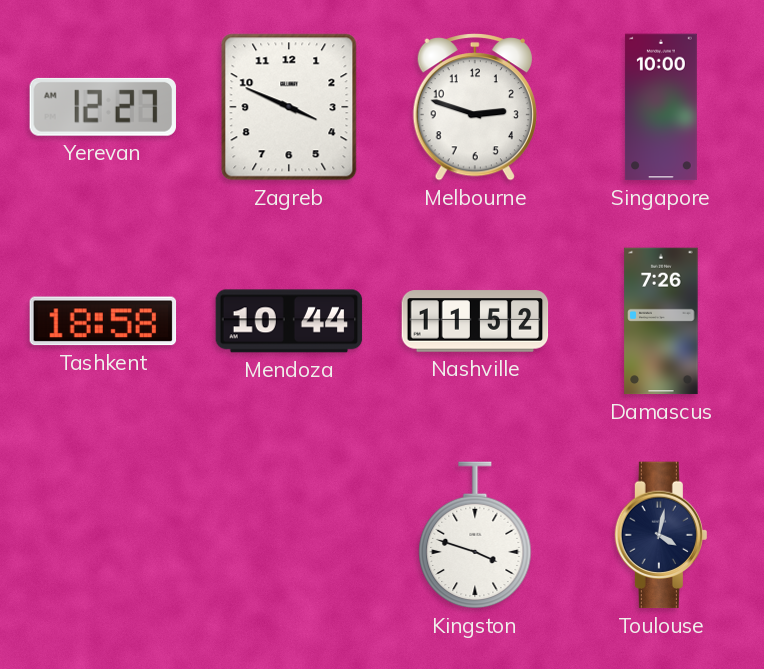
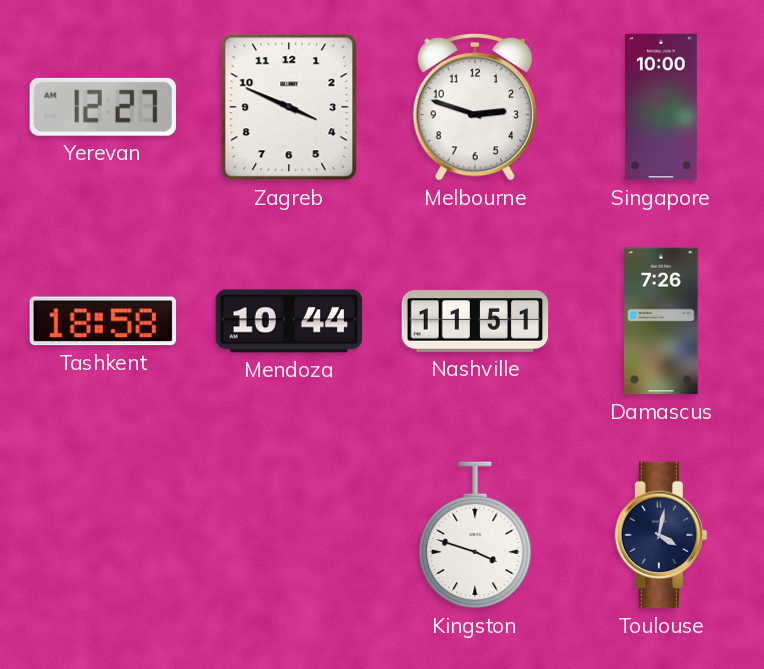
Nashville: 11:52 -> 11:51
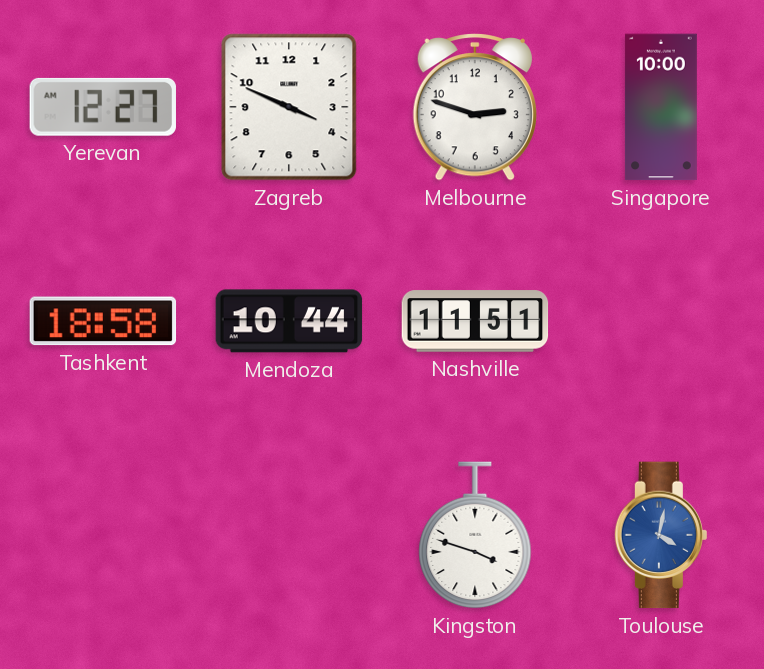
Damascus: 7:26 -> none
Toulouse dial: navy -> blue
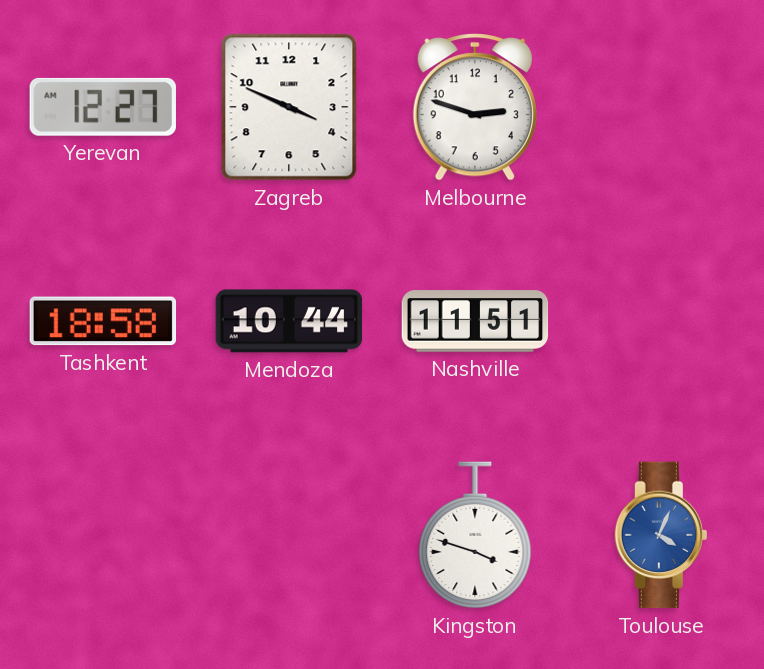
Singapore: 10:00 -> none
Toulouse: 4:02 -> 4:04
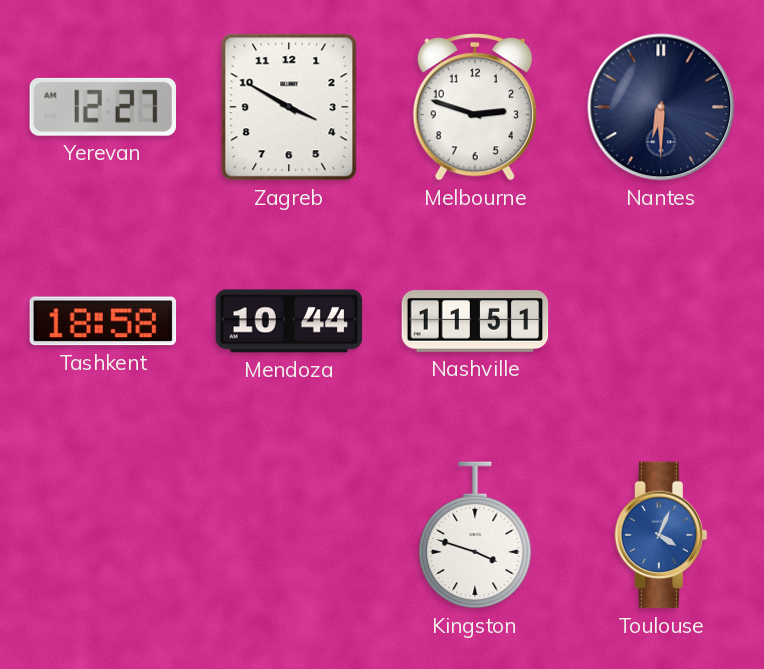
Zagreb: 3:49 -> 3:50
Nantes: none -> 6:30
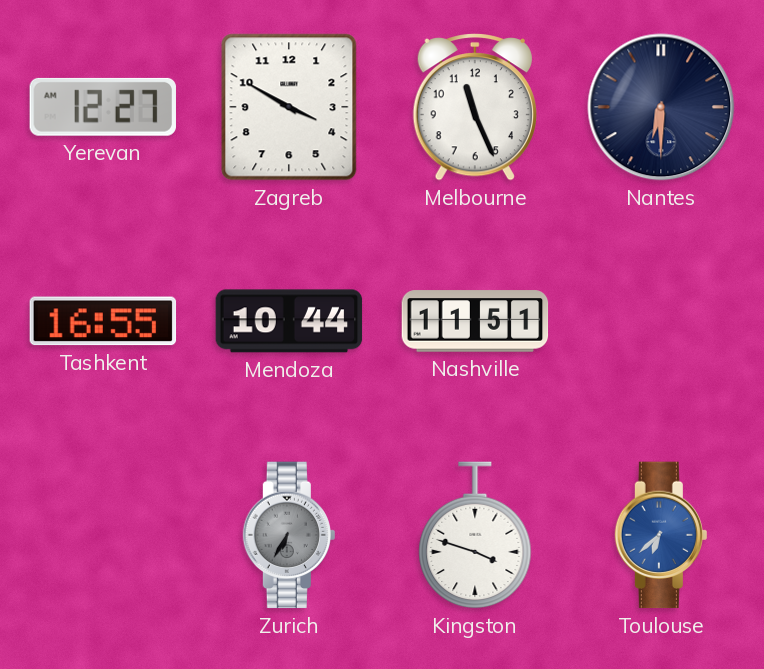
Melbourne: 2:48 -> 11:26
Tashkent: 18:58 -> 16:55
Zurich: none -> 6:35
Toulouse: 4:04 -> 6:38
